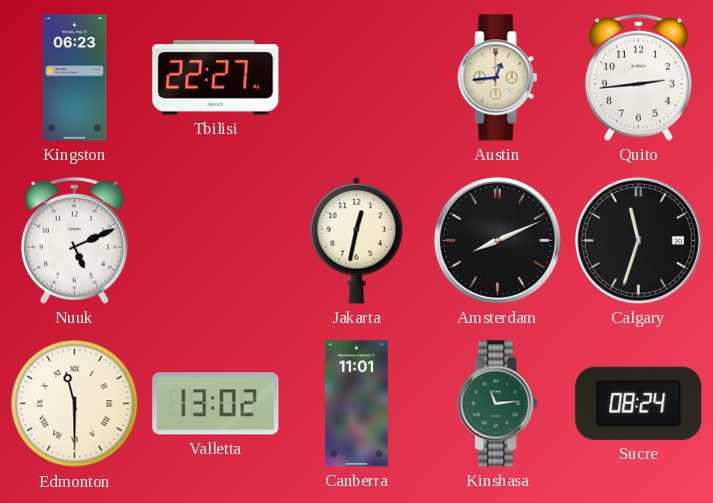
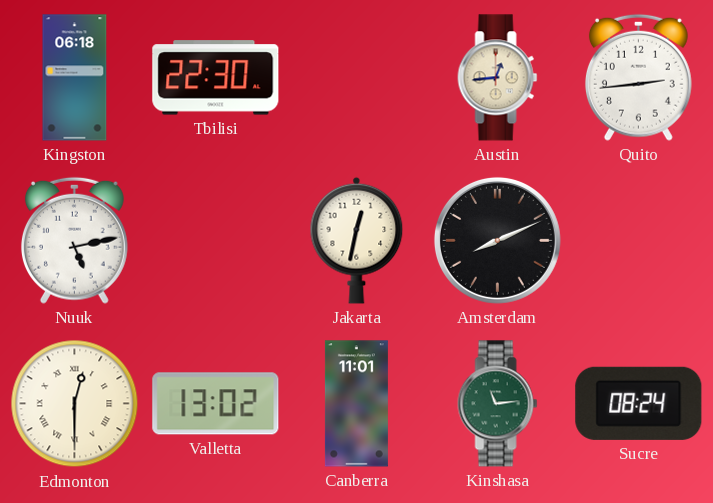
Kingston: 06:23 -> 06:18
Tbilisi: 22:27 -> 22:30
Nuuk: 5:11 -> 5:13
Calgary: 11:33 -> none
Edmonton: 11:30 -> 12:30
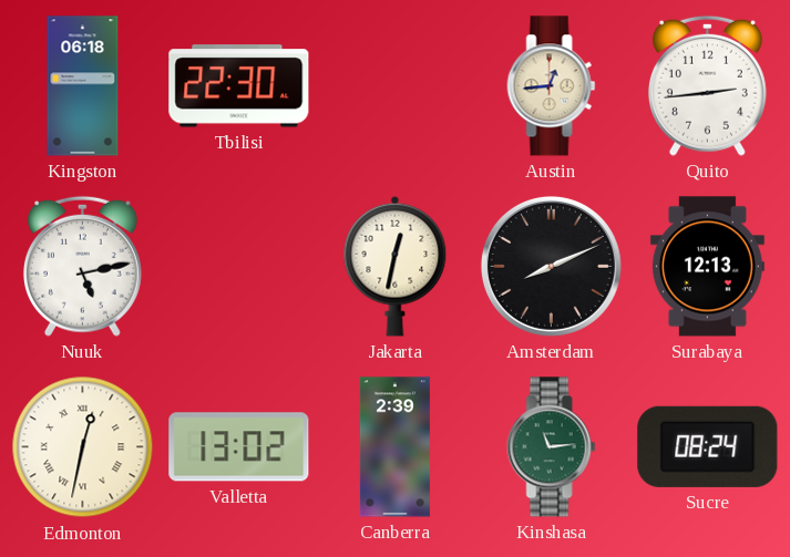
Surabaya: none -> 12:13
Edmonton: 12:30 -> 12:32
Canberra: 11:01 -> 2:39
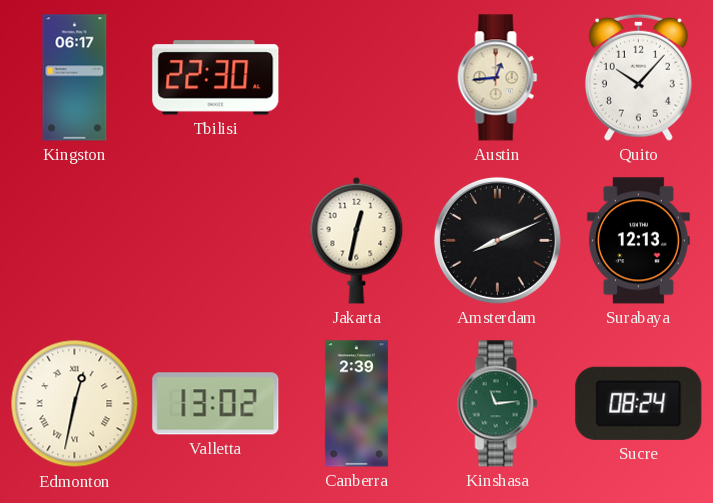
Kingston: 06:18 -> 06:17
Quito: 2:44 -> 10:07
Nuuk: 5:13 -> none
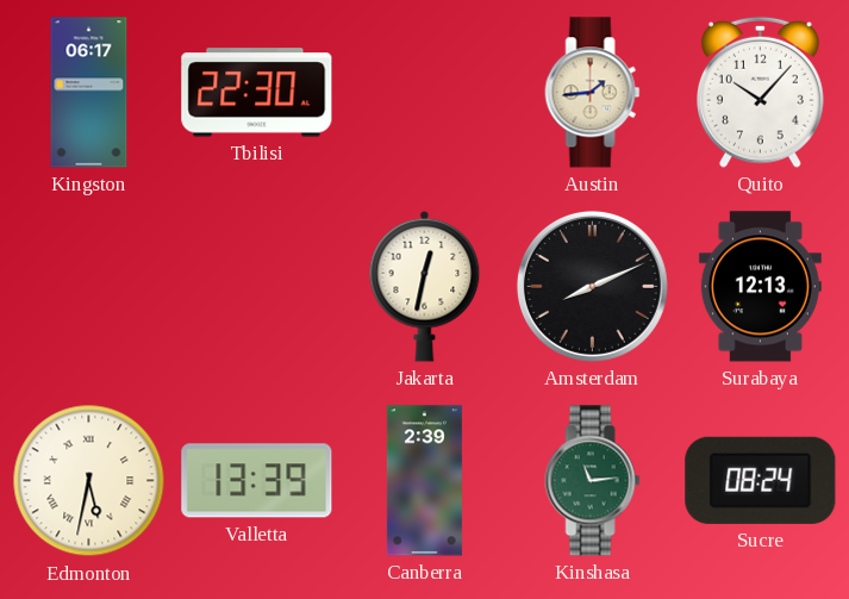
Austin: 12:44 -> 1:44
Edmonton: 12:32 -> 5:32
Valletta: 13:02 -> 13:39
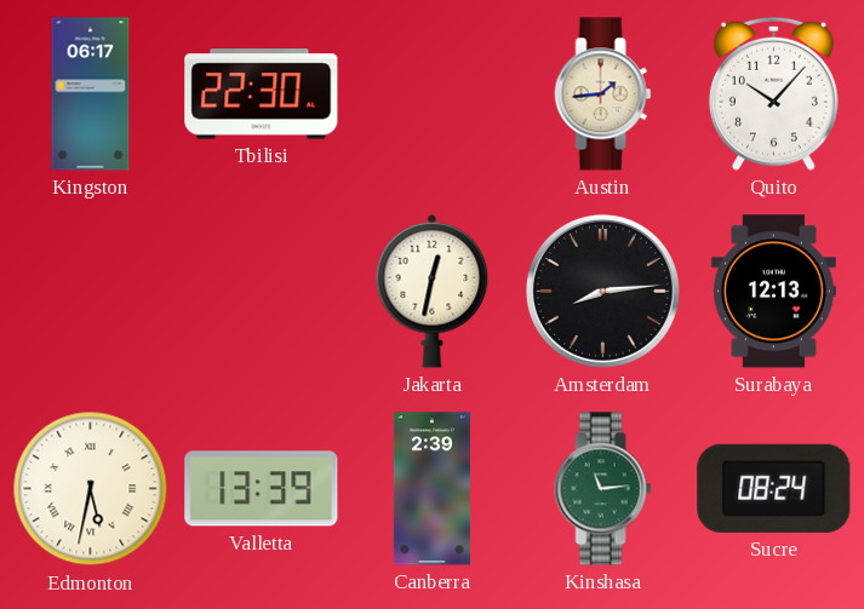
Amsterdam: 8:11 -> 8:14
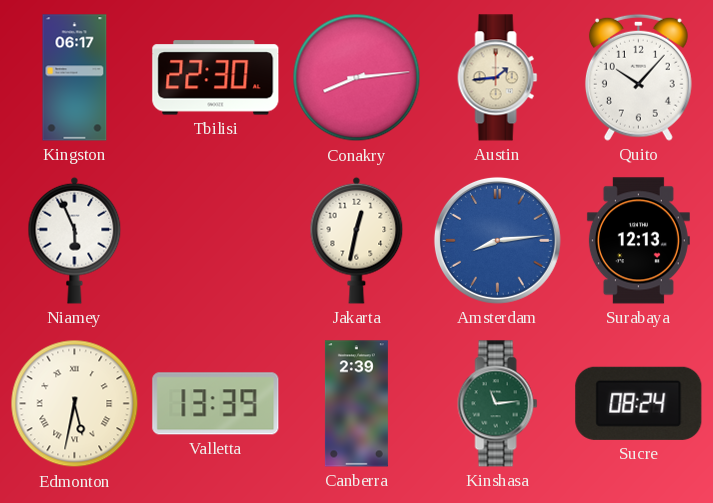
Conakry: none -> 8:14
Niamey: none -> 5:56
Amsterdam dial: black -> blue
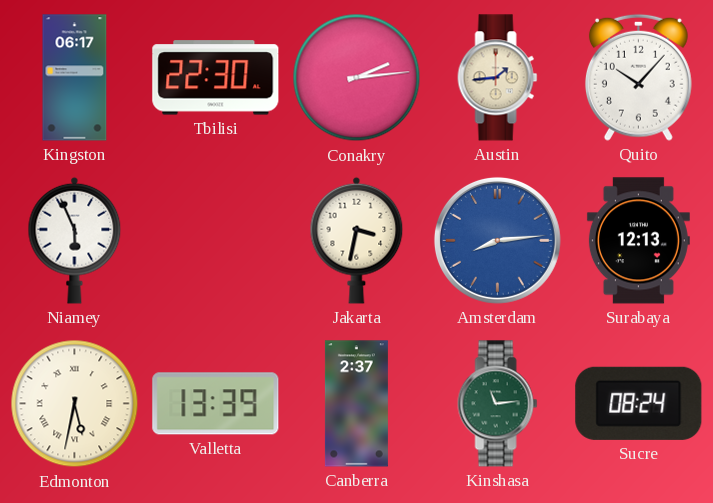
Conakry: 8:14 -> 2:14
Jakarta: 12:32 -> 3:32
Canberra: 2:39 -> 2:37
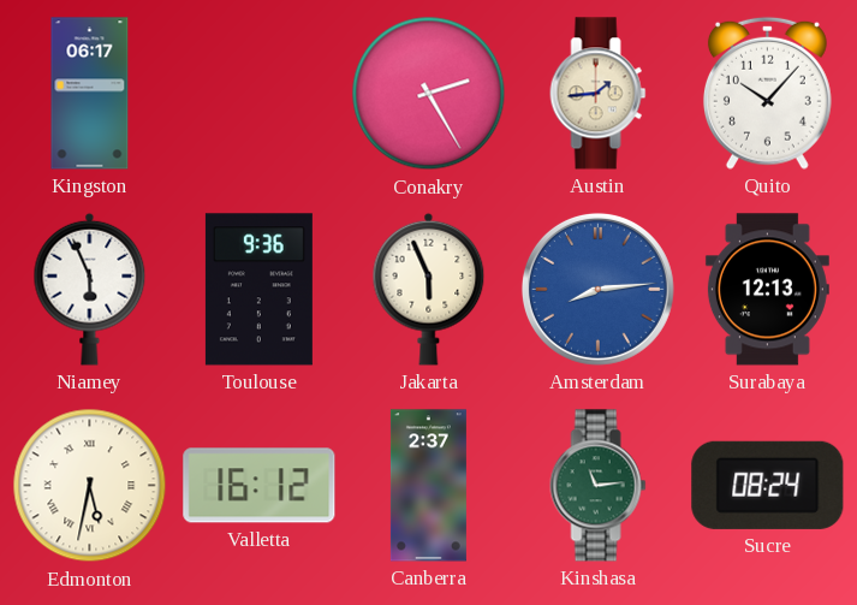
Tbilisi: 22:30 -> none
Conakry: 2:14 -> 2:25
Toulouse: none -> 9:36
Jakarta: 3:32 -> 5:56
Valletta: 13:39 -> 16:12
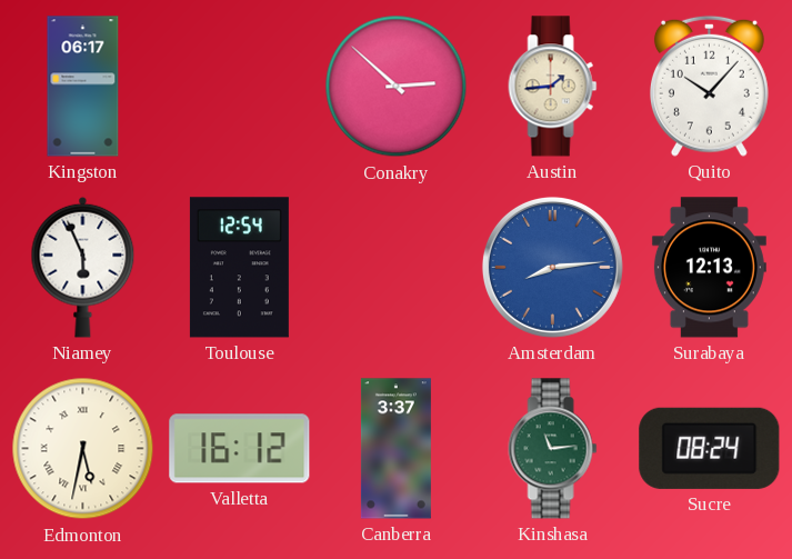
Conakry: 2:25 -> 2:52
Toulouse: 9:36 -> 12:54
Jakarta: 5:56 -> none
Canberra: 2:37 -> 3:37
